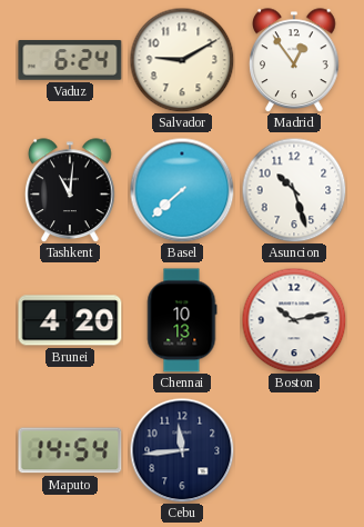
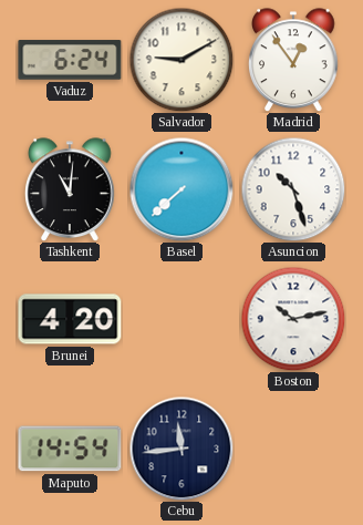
Chennai: 10:13 -> none
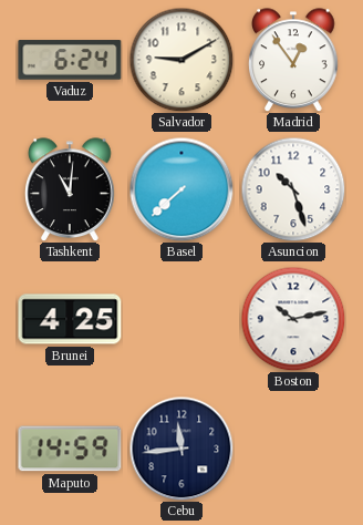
Brunei: 4:20 -> 4:25
Maputo: 14:54 -> 14:59
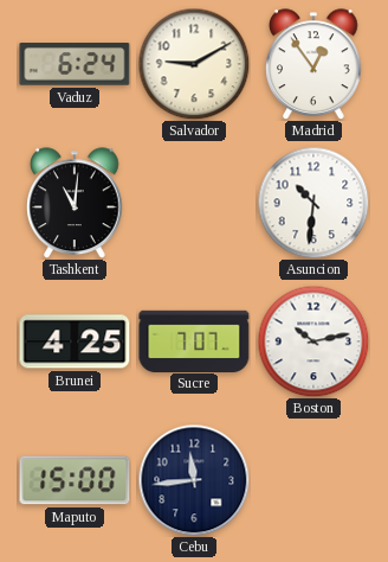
Basel: 7:38 -> none
Asuncion: 10:27 -> 10:31
Sucre: none -> 7:07
Maputo: 14:59 -> 15:00
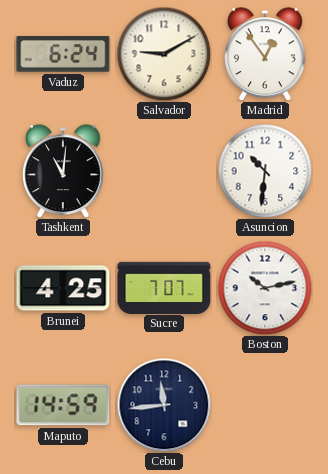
Maputo: 15:00 -> 14:59
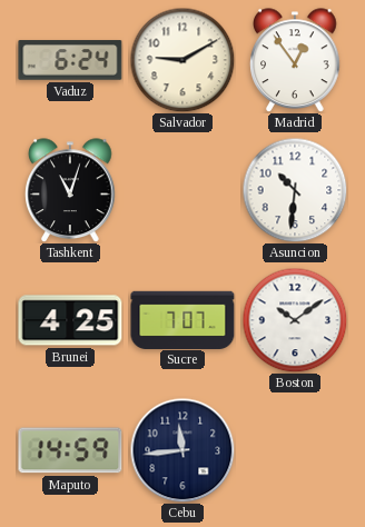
Tashkent: 11:01 -> 11:03
Boston: 10:13 -> 10:09
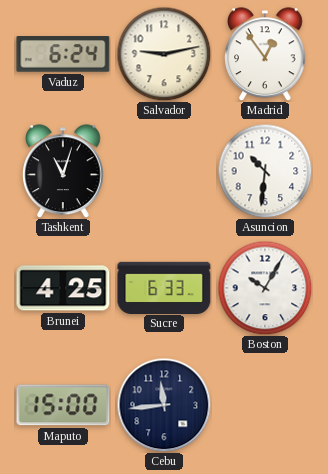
Salvador: 9:10 -> 9:13
Sucre: 7:07 -> 6:33
Boston: 10:09 -> 10:05
Maputo: 14:59 -> 15:00
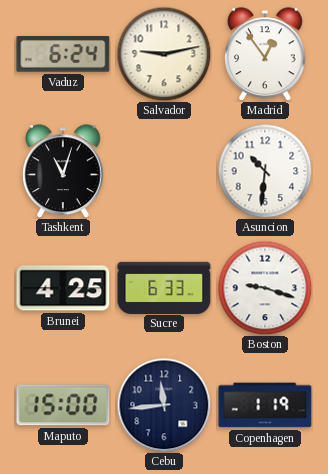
Boston: 10:05 -> 9:18
Copenhagen: none -> 1:19
